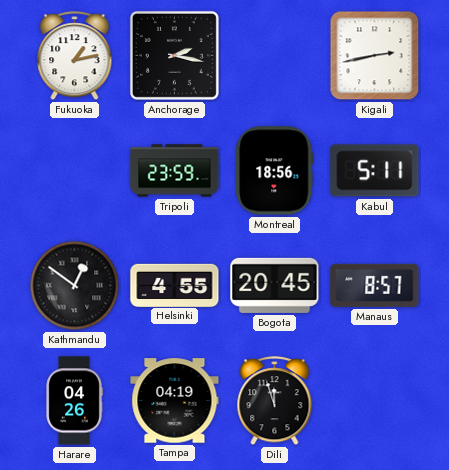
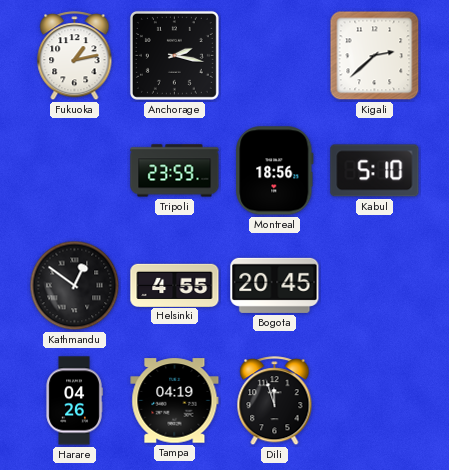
Kigali: 2:43 -> 2:38
Kabul: 5:11 -> 5:10
Manaus: 8:57 -> none
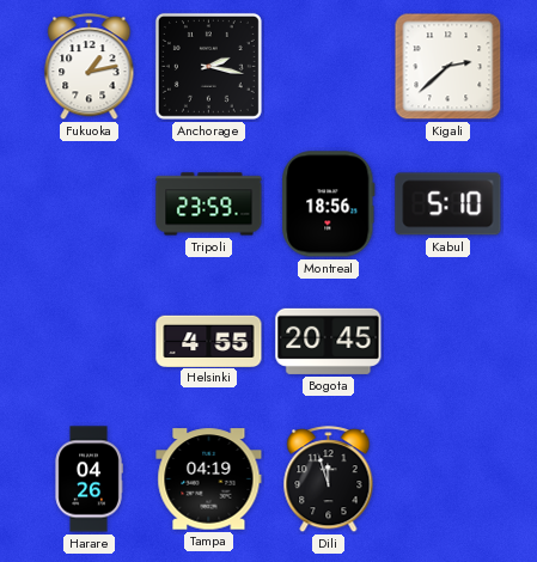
Kathmandu: 12:51 -> none
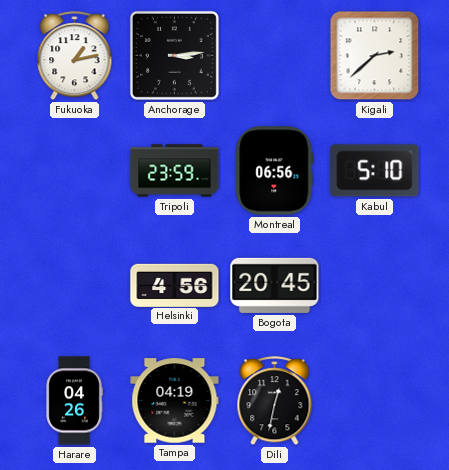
Anchorage: 2:17 -> 3:14
Montreal: 18:56 -> 06:56
Helsinki: 4:55 -> 4:56
Dili: 11:57 -> 12:32
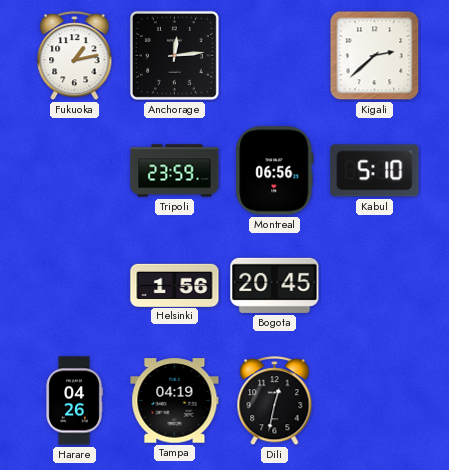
Anchorage: 3:14 -> 12:14
Helsinki: 4:56 -> 1:56
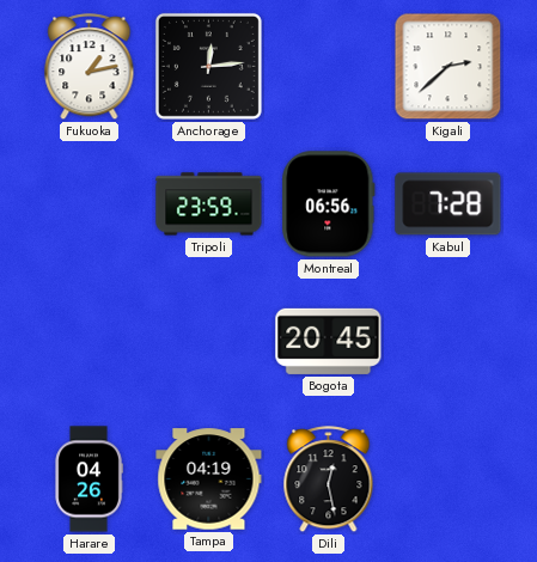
Kabul: 5:10 -> 7:28
Helsinki: 1:56 -> none
Dili: 12:32 -> 12:28
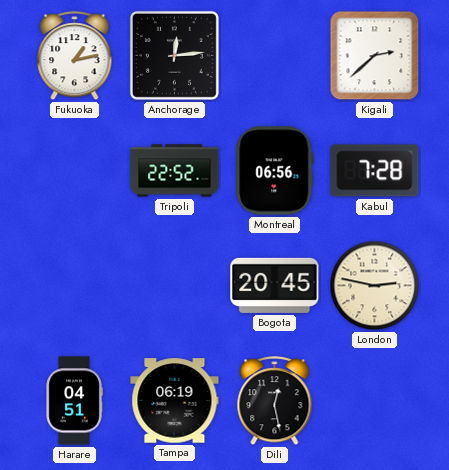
Tripoli: 23:59 -> 22:52
London: none -> 2:47
Harare: 04:26 -> 04:51
Tampa: 04:19 -> 06:19
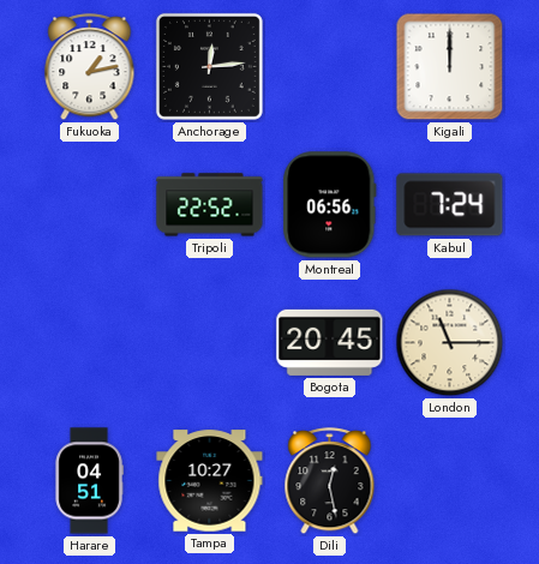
Kigali: 2:38 -> 12:00
Kabul: 7:28 -> 7:24
London: 2:47 -> 11:15
Tampa: 06:19 -> 10:27
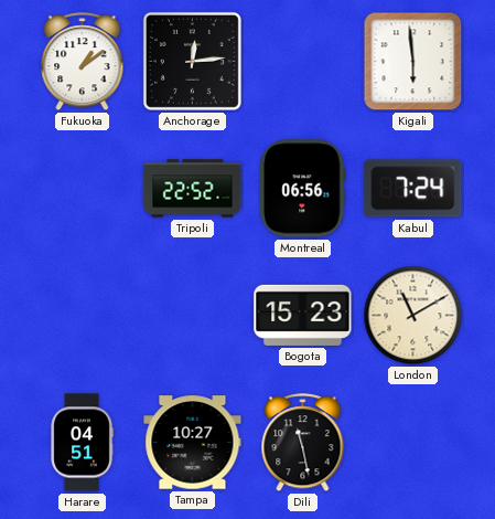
Fukuoka: 1:13 -> 1:09
Kigali: 12:00 -> 5:59
Bogota: 20:45 -> 15:23
London: 11:15 -> 11:10
Dili: 12:28 -> 11:28
